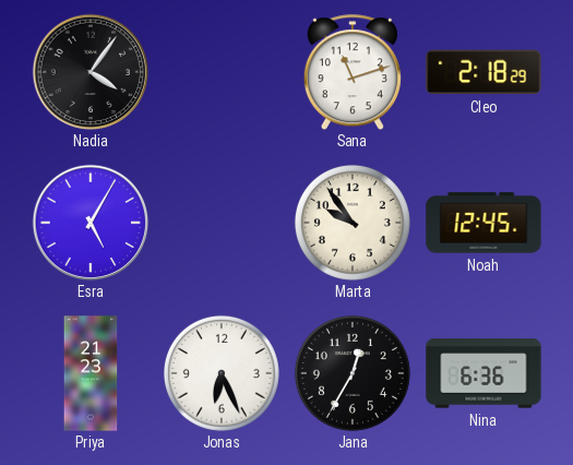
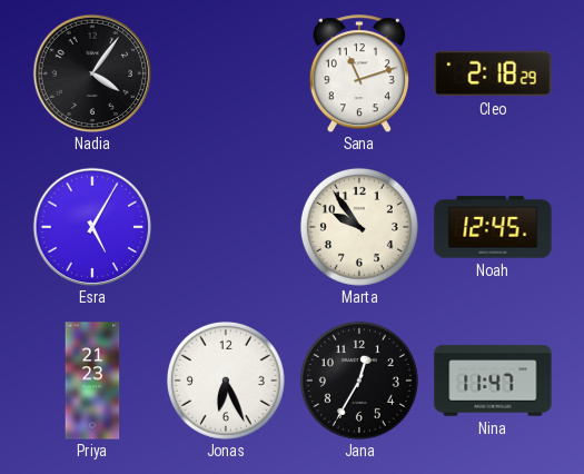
Nina: 6:36 -> 11:47
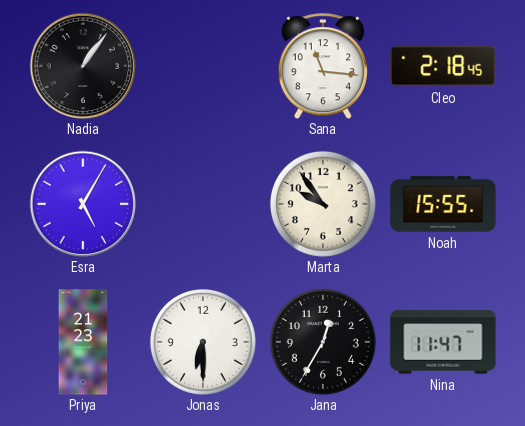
Nadia: 4:06 -> 1:06
Sana: 11:12 -> 11:16
Cleo: 2:18:29 -> 2:18:45
Noah: 12:45 -> 15:55
Jonas: 6:26 -> 6:30
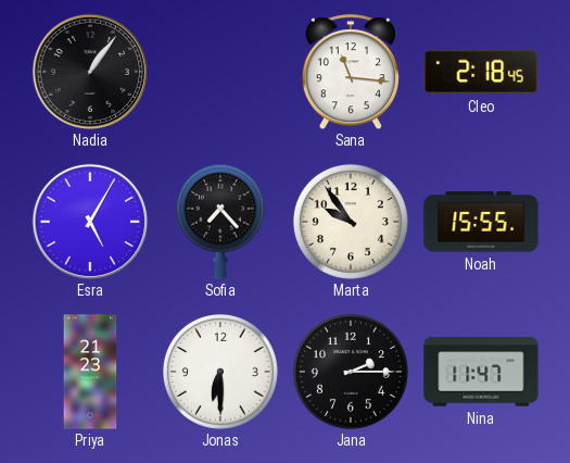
Sofia: none -> 7:23
Jana: 12:35 -> 2:15
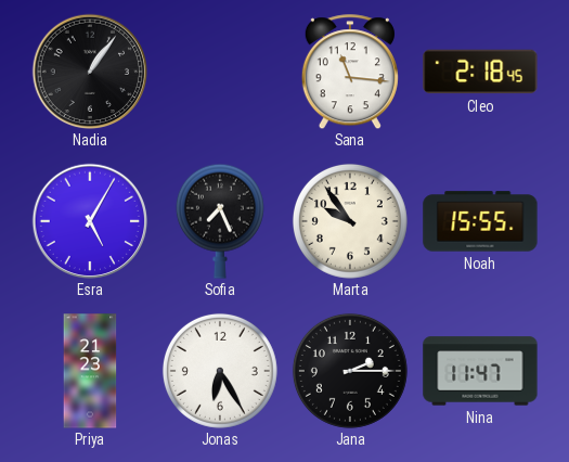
Sofia: 7:23 -> 7:26
Jonas: 6:30 -> 6:25
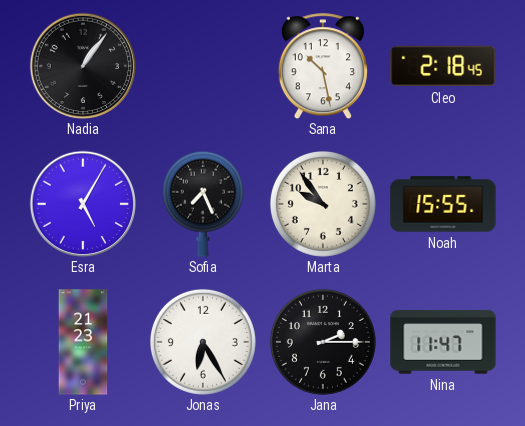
Sana: 11:16 -> 10:28
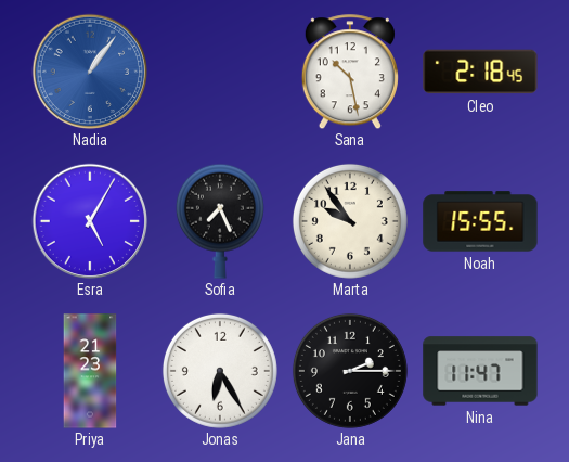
Nadia dial: black -> blue
